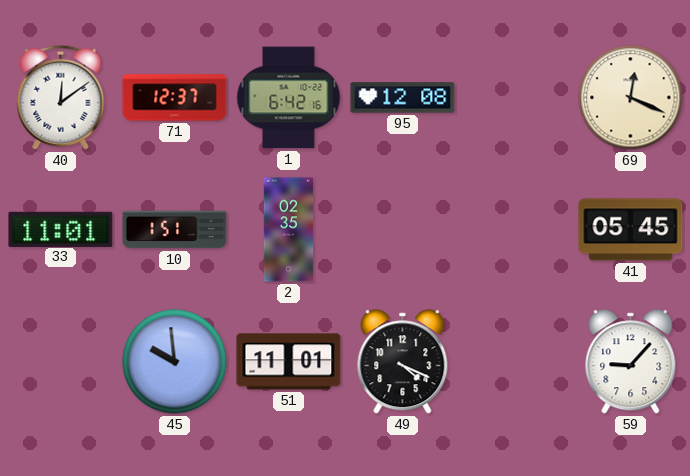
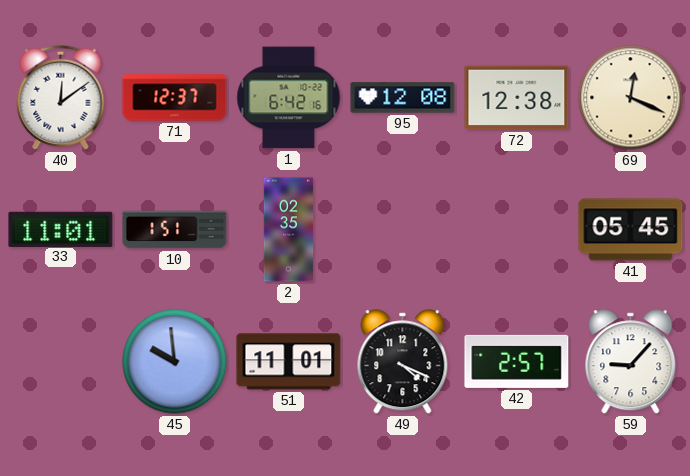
72: none -> 12:38
42: none -> 2:57
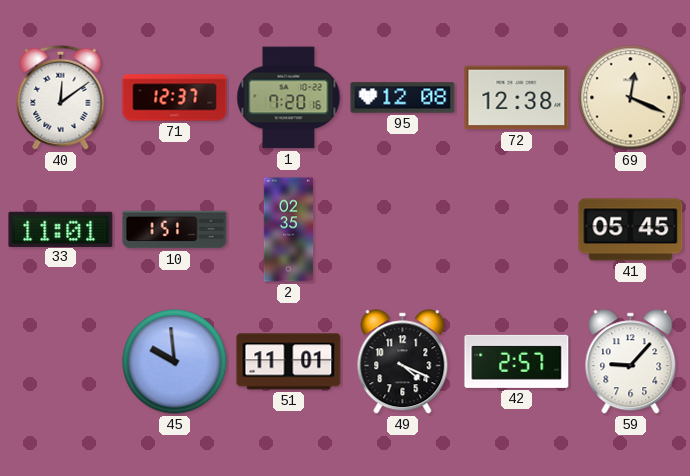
1: 6:42 -> 7:20
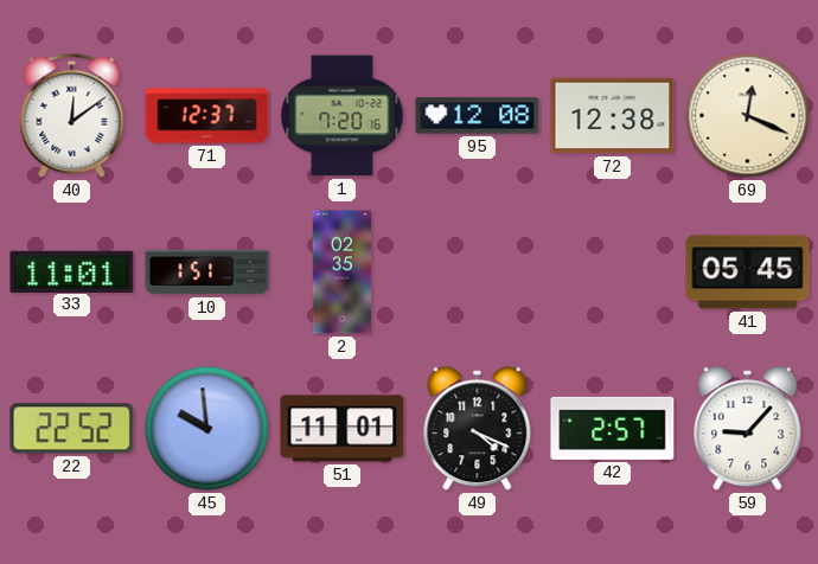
22: none -> 22:52
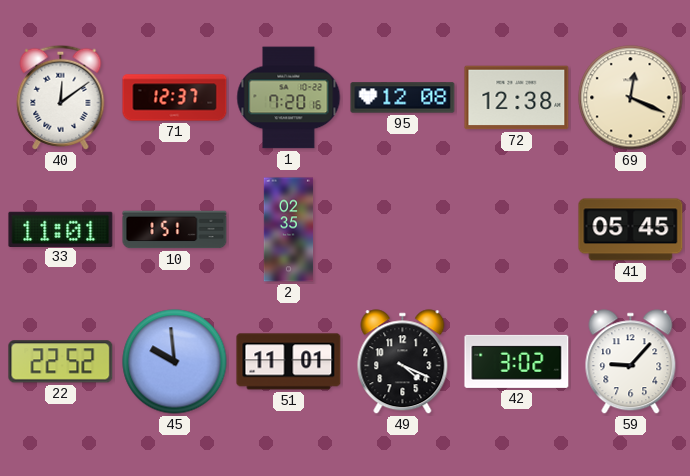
42: 2:57 -> 3:02
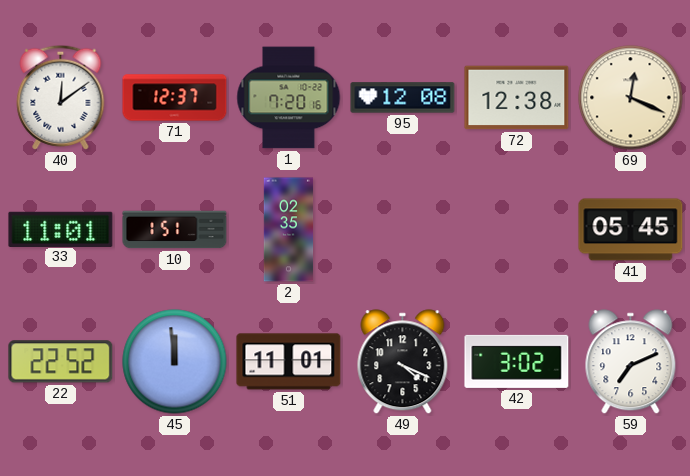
45: 9:59 -> 11:59
59: 9:07 -> 7:11
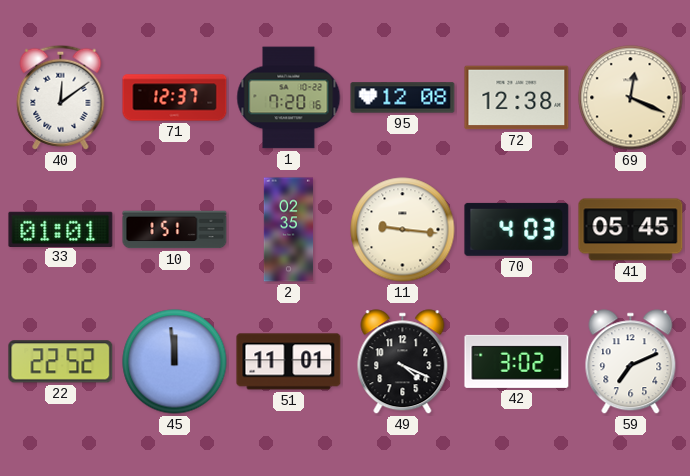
33: 11:01 -> 01:01
11: none -> 9:16
70: none -> 4:03
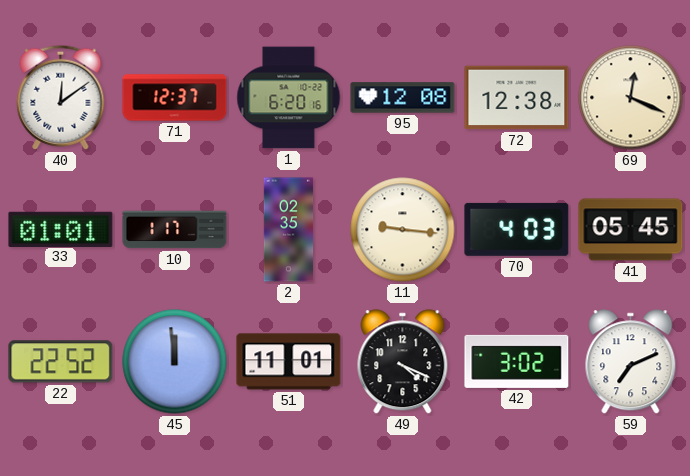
1: 7:20 -> 6:20
10: 1:51 -> 1:17
